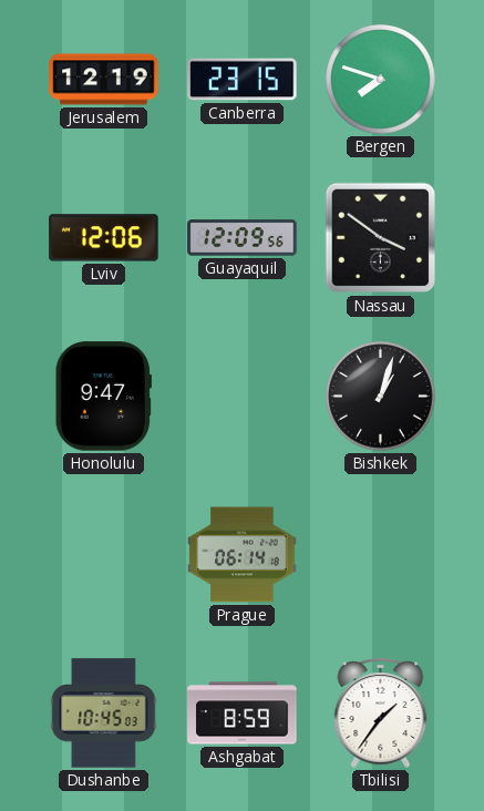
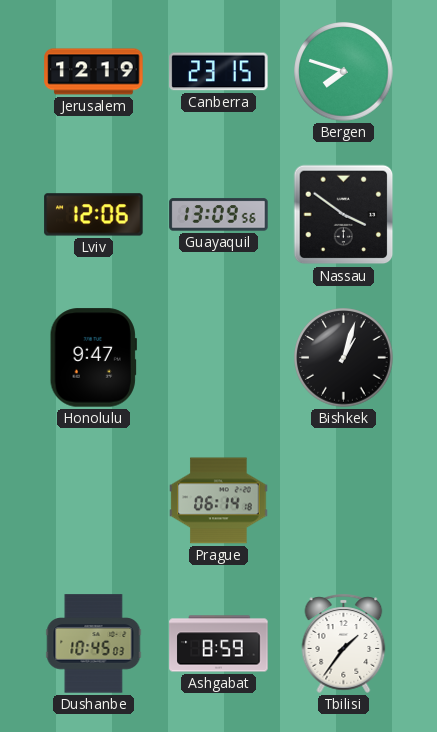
Guayaquil: 12:09 -> 13:09
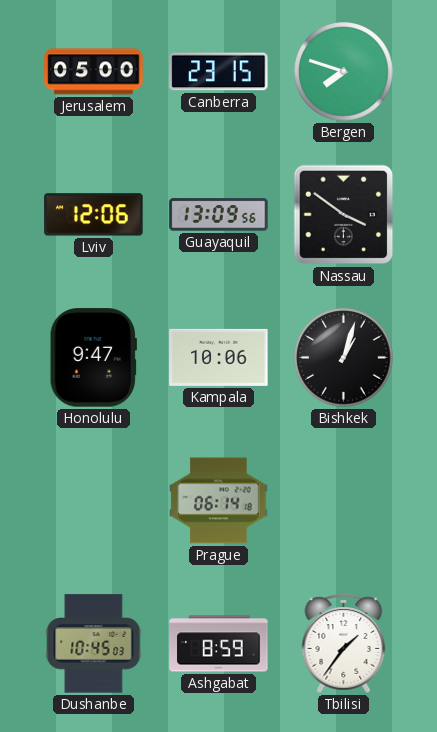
Jerusalem: 12:19 -> 05:00
Kampala: none -> 10:06
